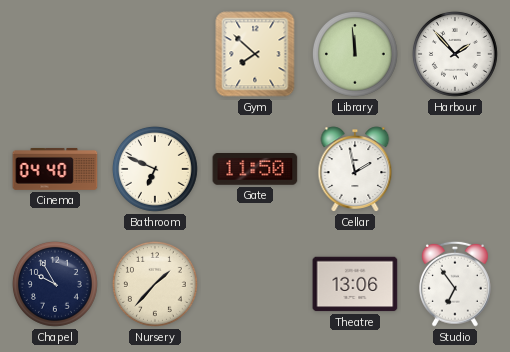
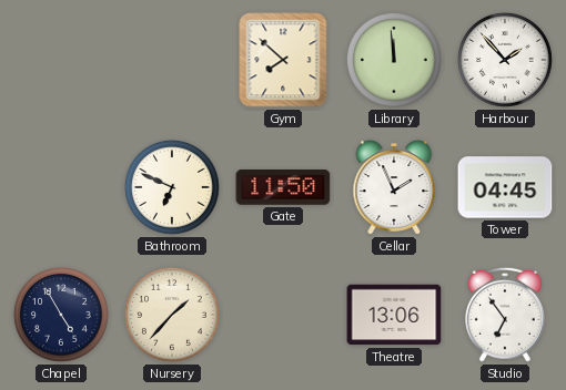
Cinema: 04:40 -> none
Cellar: 1:58 -> 1:56
Tower: none -> 04:45
Chapel: 9:55 -> 4:55
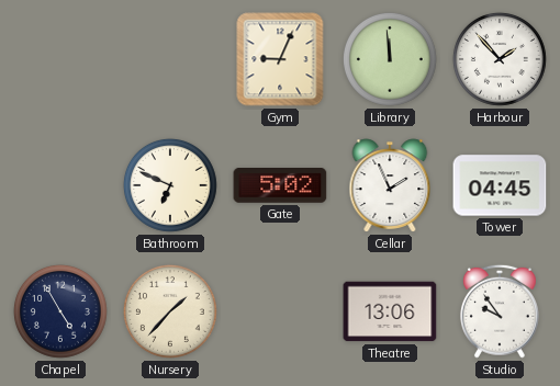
Gym: 7:52 -> 9:04
Gate: 11:50 -> 5:02
Studio: 6:54 -> 9:54
